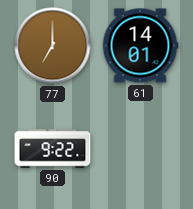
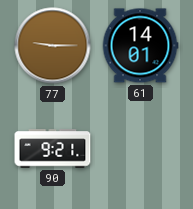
77: 7:00 -> 9:15
90: 9:22 -> 9:21
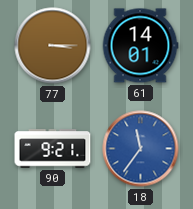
77: 9:15 -> 3:15
18: none -> 11:36
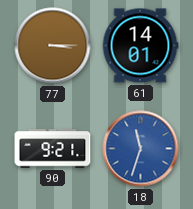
18: 11:36 -> 11:33
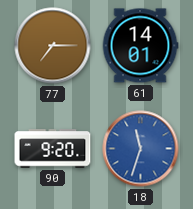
77: 3:15 -> 7:15
90: 9:21 -> 9:20
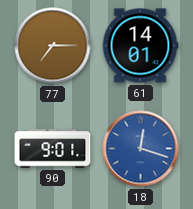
90: 9:20 -> 9:01
18: 11:33 -> 12:18
